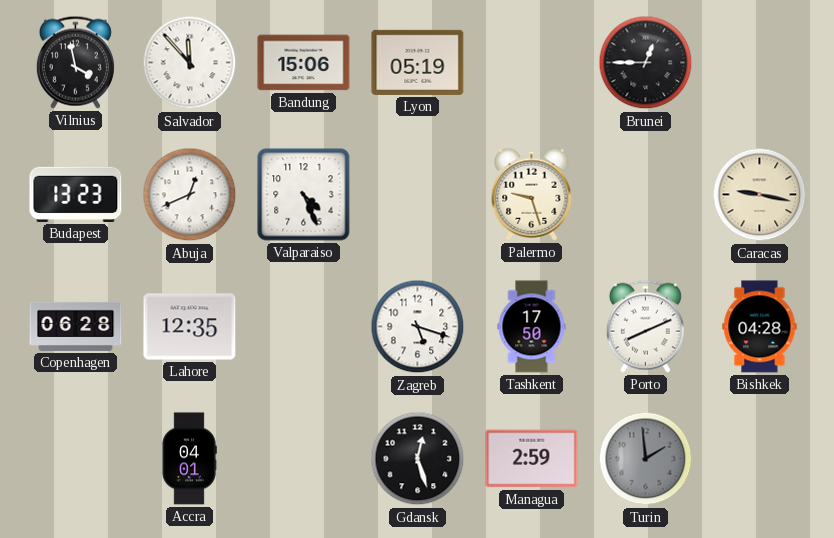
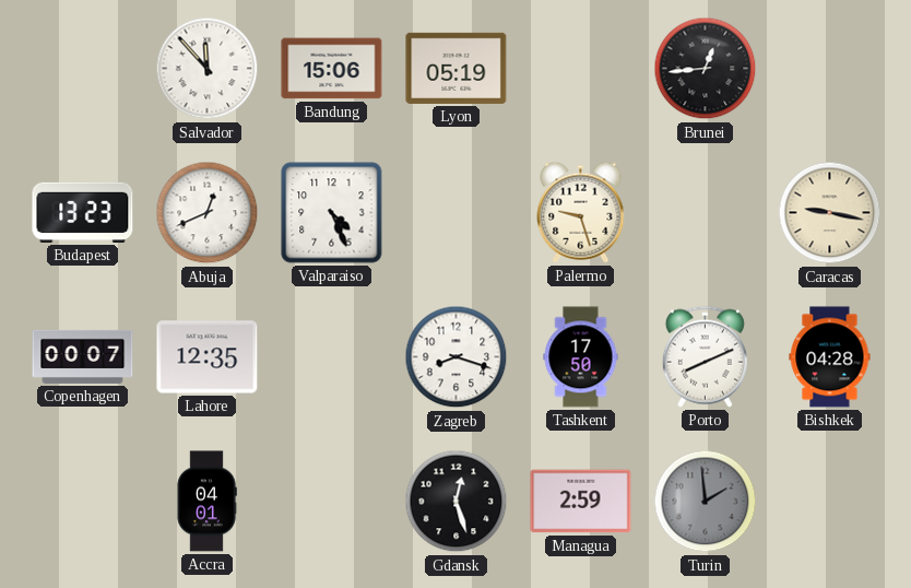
Vilnius: 3:58 -> none
Brunei: 12:45 -> 12:44
Copenhagen: 06:28 -> 00:07
Zagreb: 5:18 -> 8:18
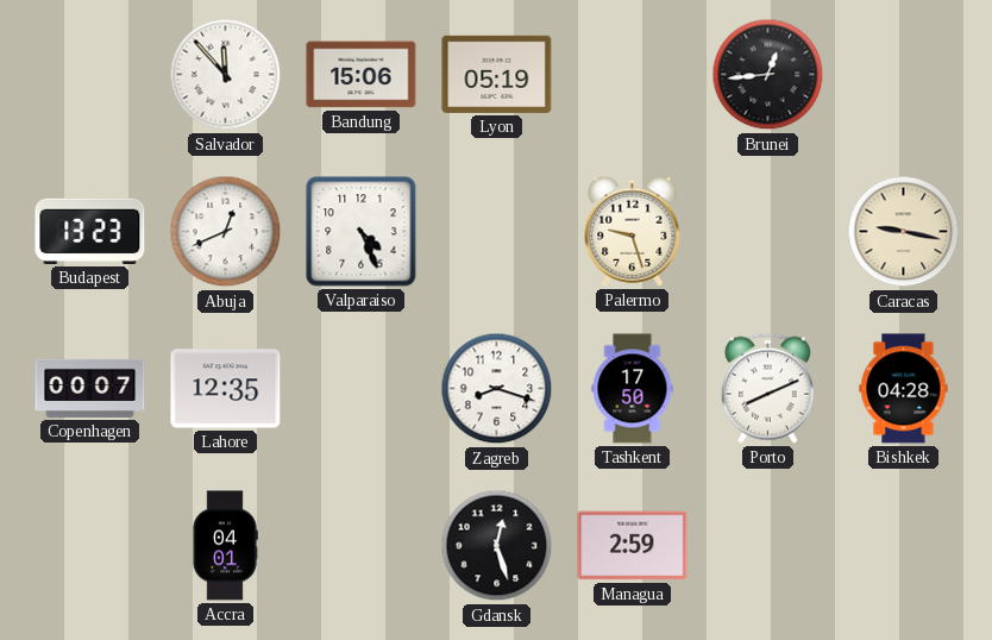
Turin: 1:59 -> none
